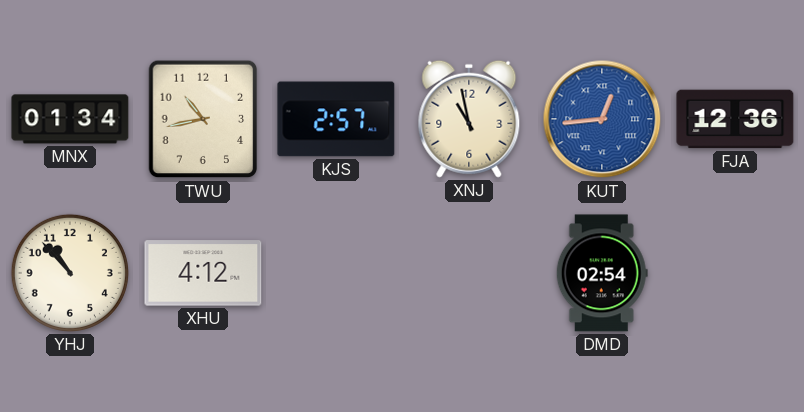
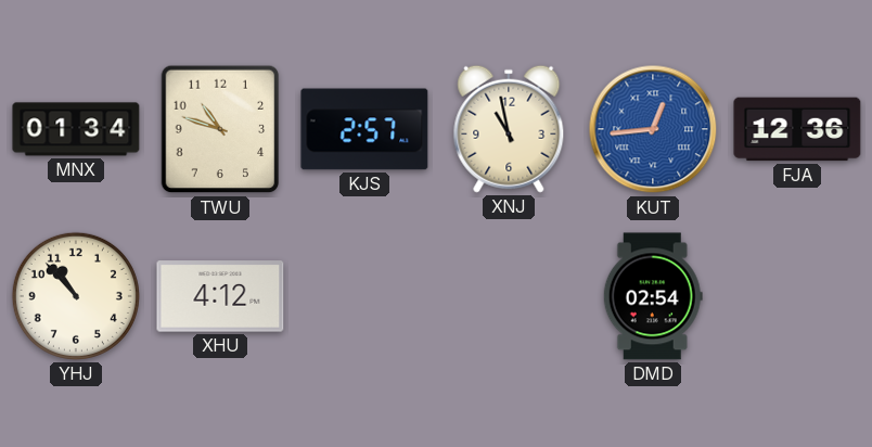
TWU: 10:43 -> 10:48
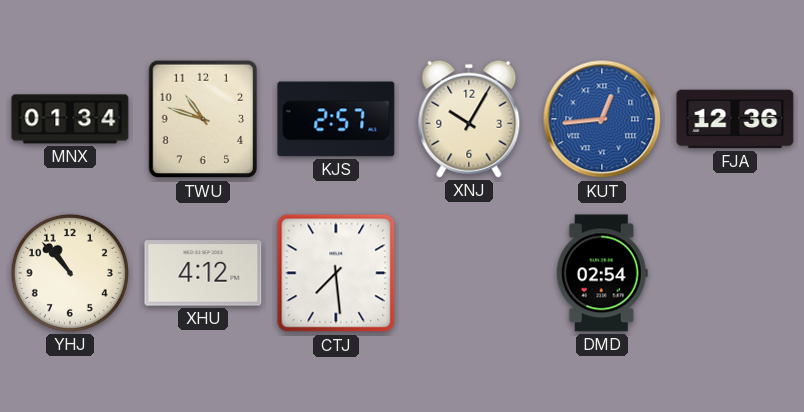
XNJ: 10:58 -> 10:05
CTJ: none -> 7:29
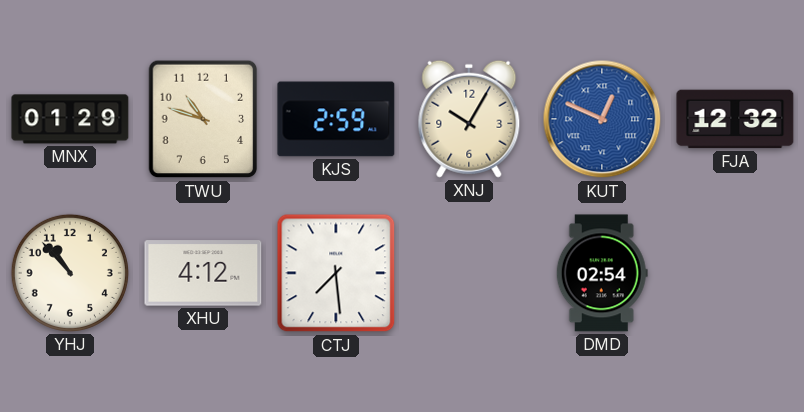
MNX: 01:34 -> 01:29
KJS: 2:57 -> 2:59
KUT: 12:44 -> 12:49
FJA: 12:36 -> 12:32
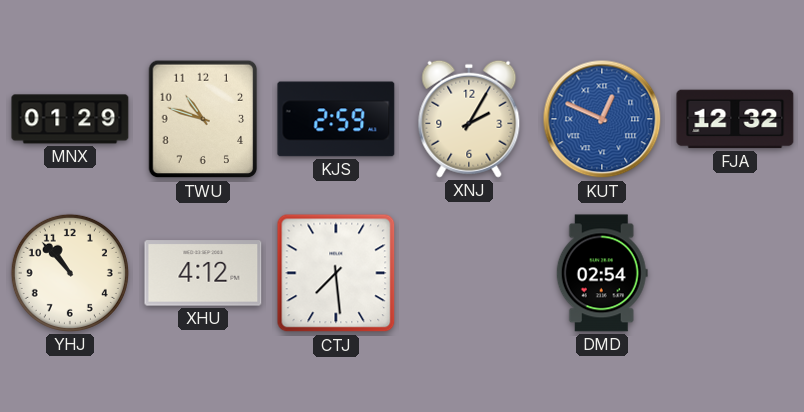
XNJ: 10:05 -> 2:05
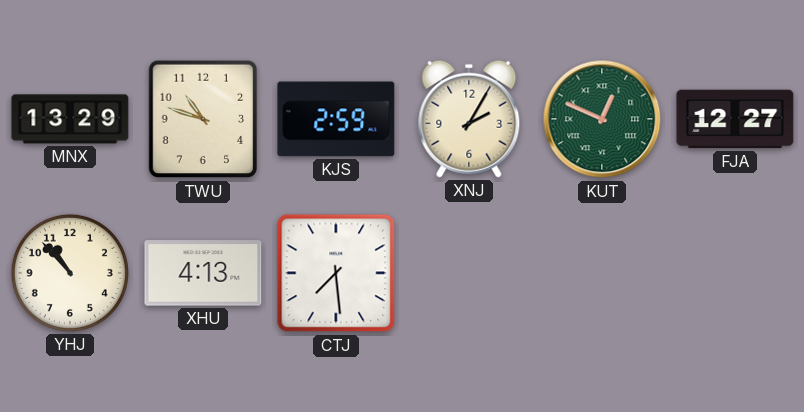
MNX: 01:29 -> 13:29
KUT dial: blue -> green
FJA: 12:32 -> 12:27
XHU: 4:12 -> 4:13
DMD: 02:54 -> none
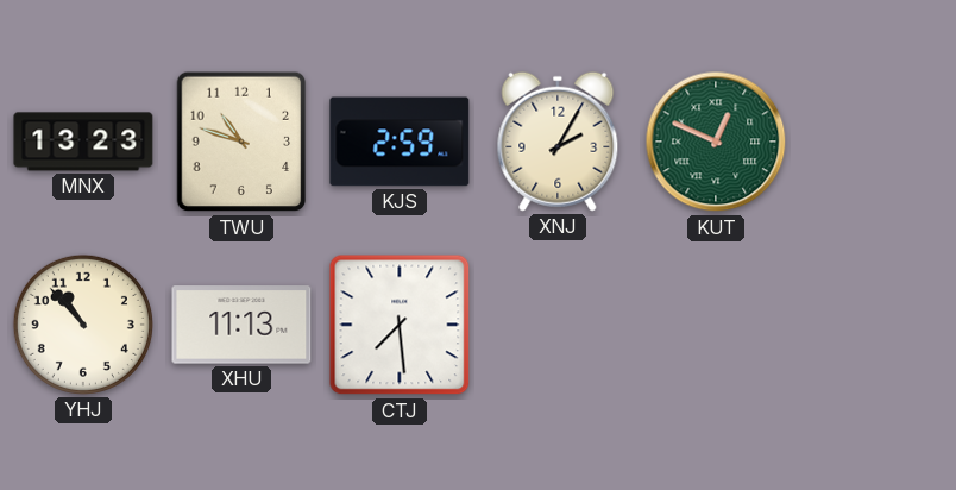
MNX: 13:29 -> 13:23
FJA: 12:27 -> none
XHU: 4:13 -> 11:13
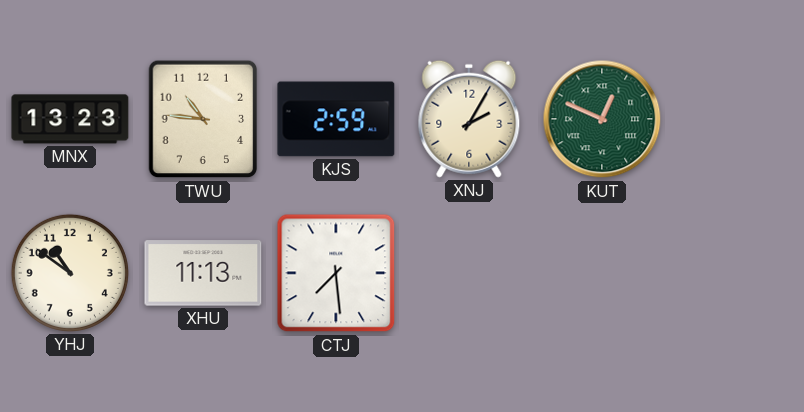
TWU: 10:48 -> 10:46
YHJ: 10:53 -> 10:51
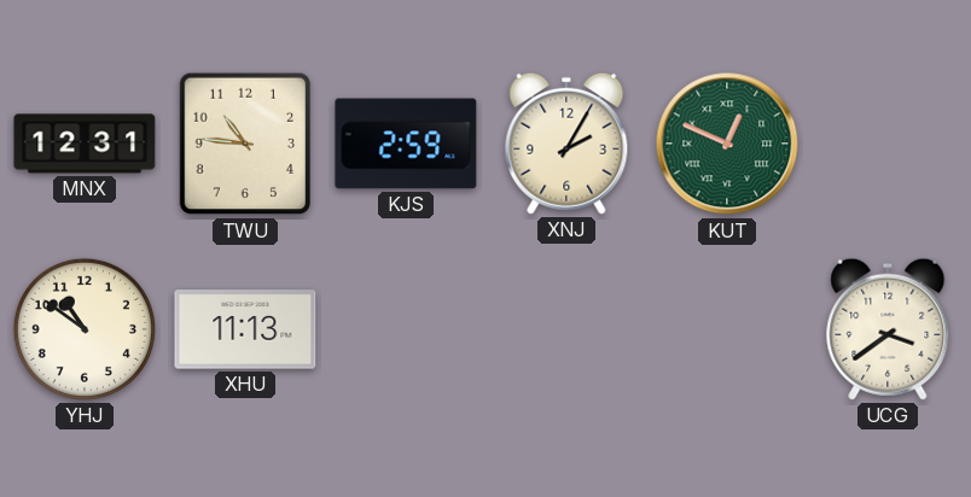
MNX: 13:23 -> 12:31
CTJ: 7:29 -> none
UCG: none -> 3:39
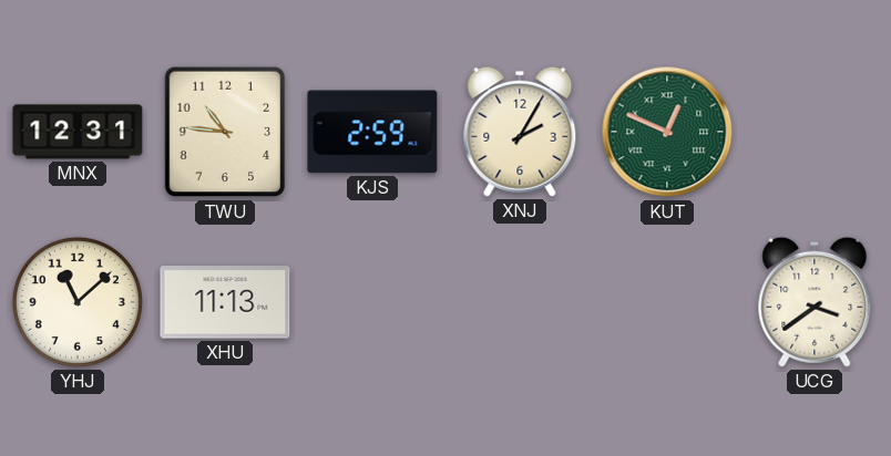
YHJ: 10:51 -> 11:08
